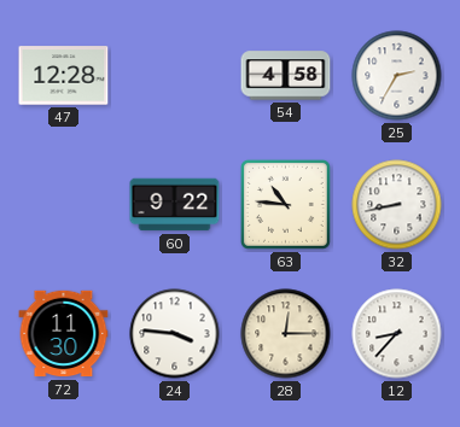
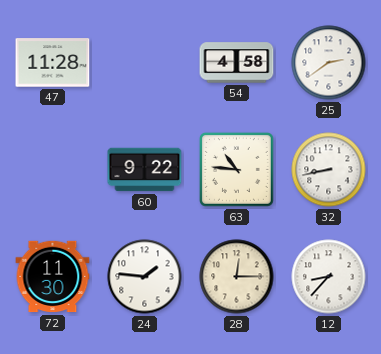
47: 12:28 -> 11:28
25: 2:35 -> 2:39
24: 3:46 -> 1:46
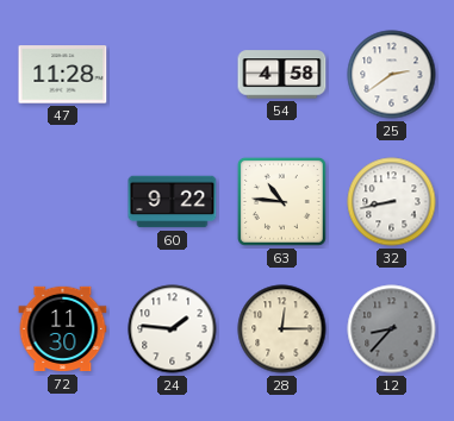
12 dial: white -> grey
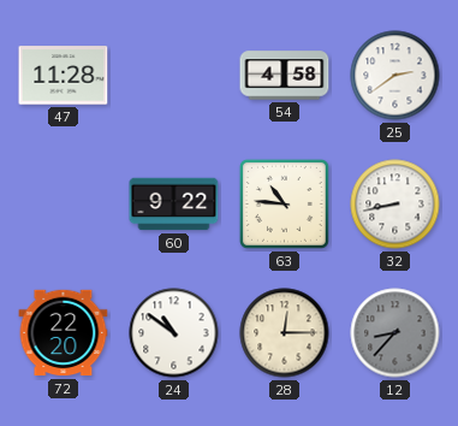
72: 11:30 -> 22:20
24: 1:46 -> 10:51
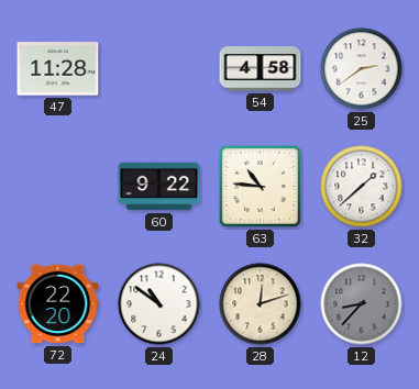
32: 8:43 -> 1:38
28: 12:15 -> 12:12
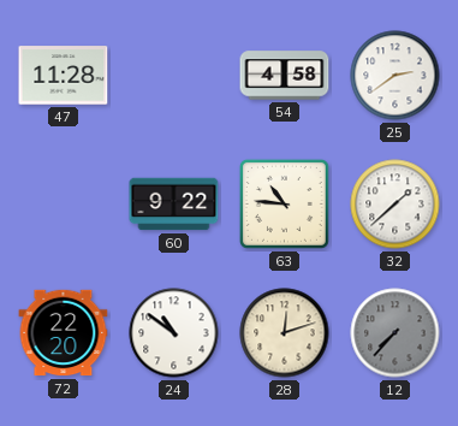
12: 8:37 -> 7:37
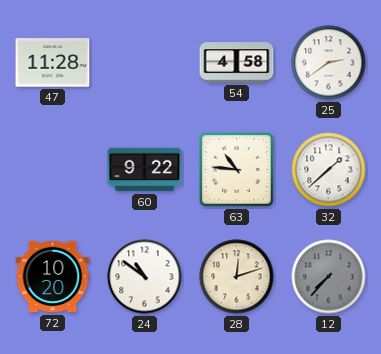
72: 22:20 -> 10:20
